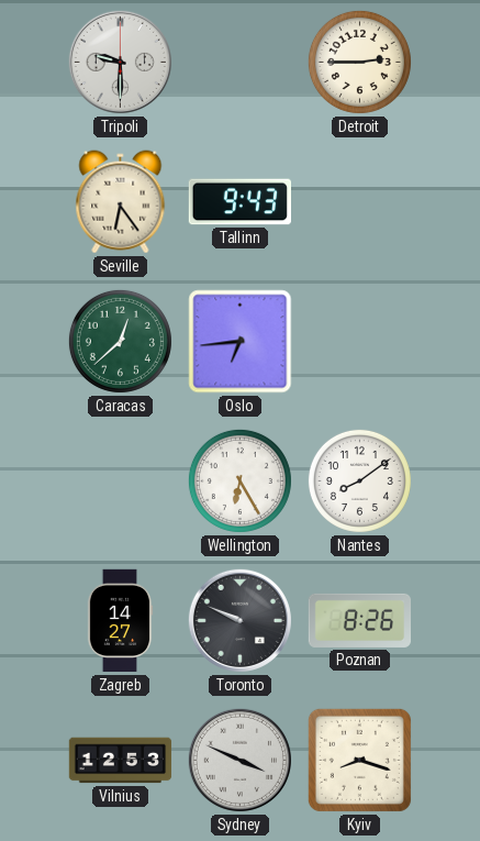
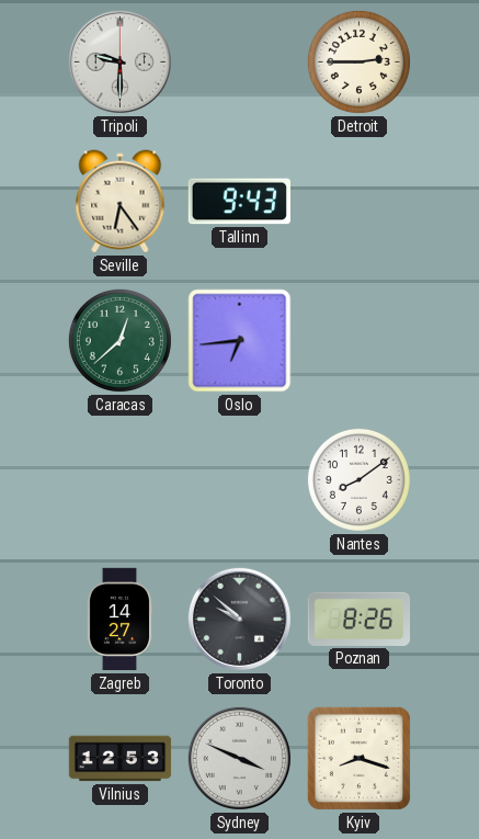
Wellington: 6:25 -> none
Toronto: 9:49 -> 9:52
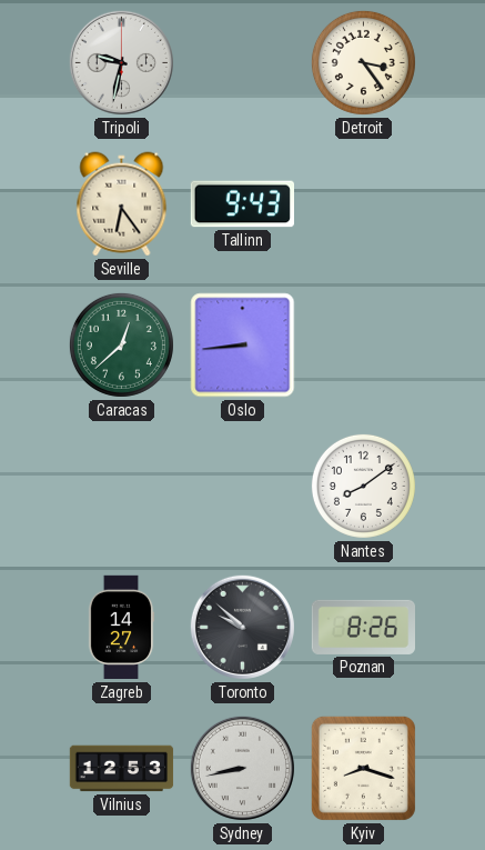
Tripoli: 9:30 -> 9:32
Detroit: 2:45 -> 3:24
Oslo: 6:44 -> 8:44
Sydney: 3:49 -> 8:43
